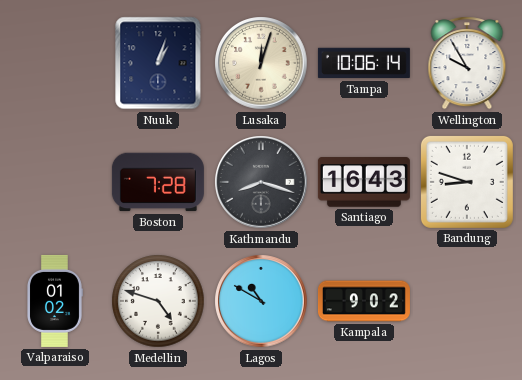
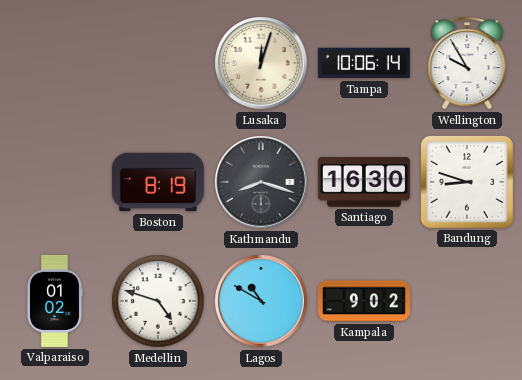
Nuuk: 1:03 -> none
Boston: 7:28 -> 8:19
Santiago: 16:43 -> 16:30
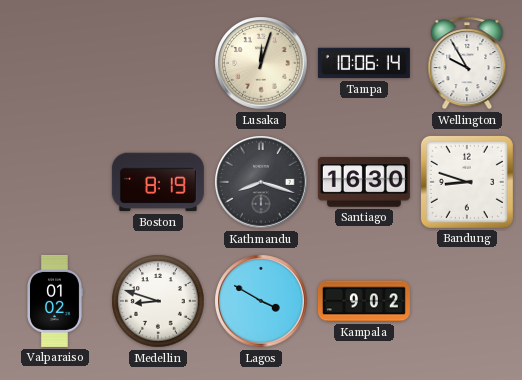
Medellin: 4:48 -> 8:48
Lagos: 10:50 -> 3:50
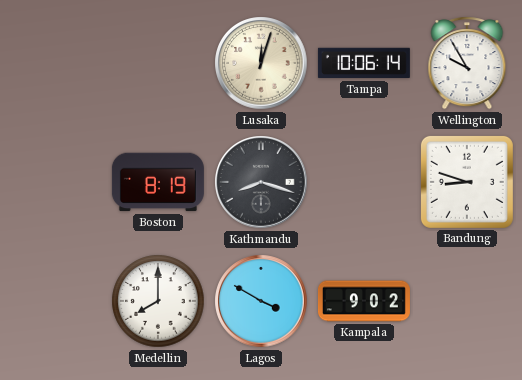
Santiago: 16:30 -> none
Valparaiso: 01:02 -> none
Medellin: 8:48 -> 8:00
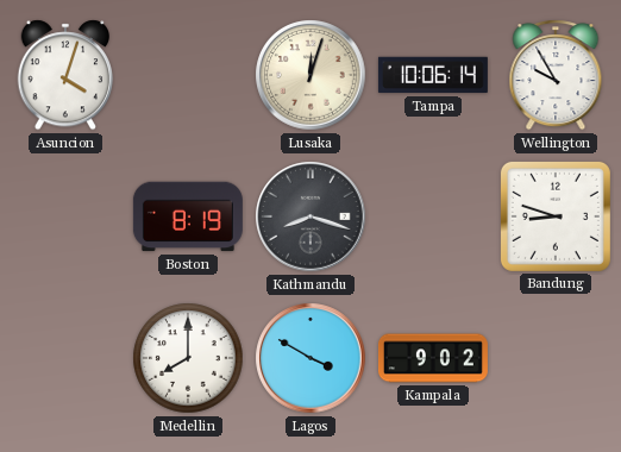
Asuncion: none -> 4:03
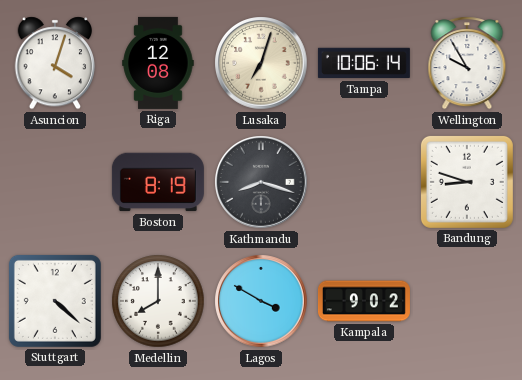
Riga: none -> 12:08
Lusaka: 12:03 -> 7:03
Stuttgart: none -> 4:22
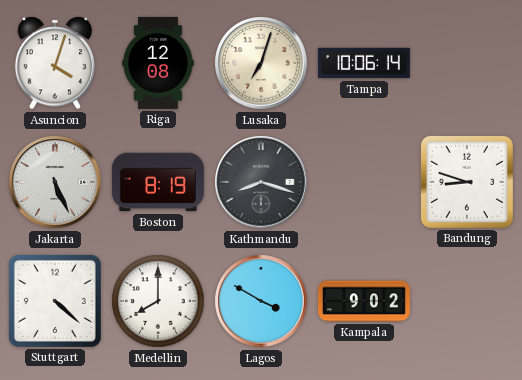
Wellington: 9:55 -> none
Jakarta: none -> 5:26
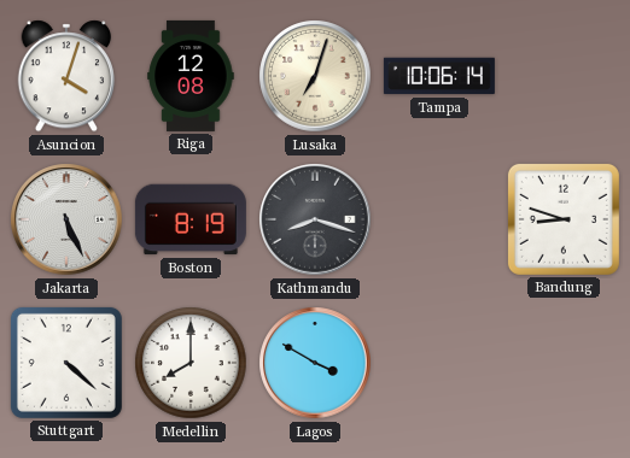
Kampala: 9:02 -> none
